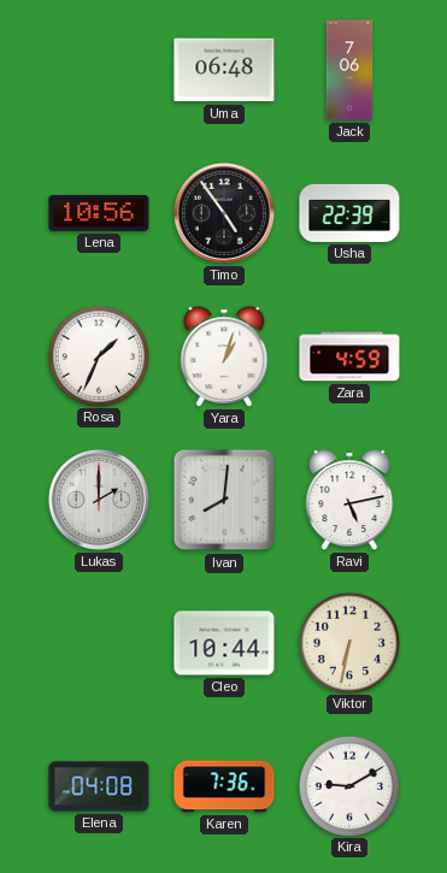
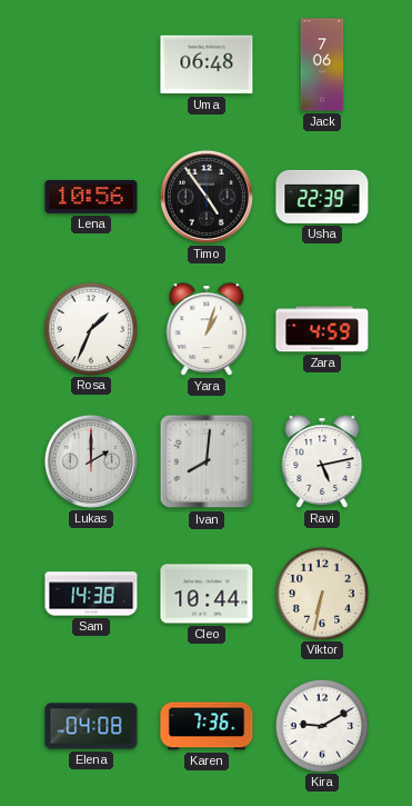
Sam: none -> 14:38
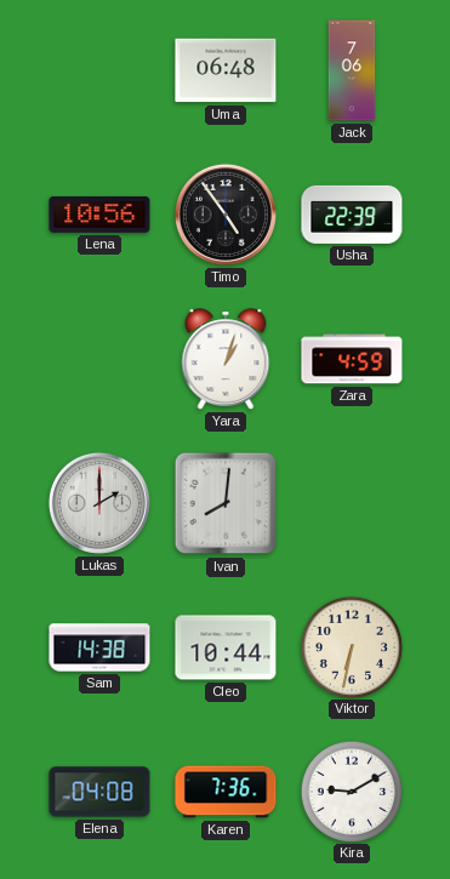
Rosa: 1:34 -> none
Ravi: 5:13 -> none
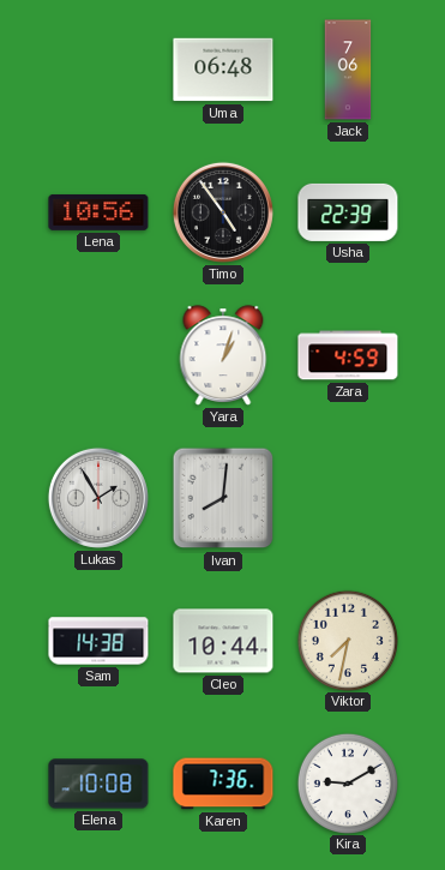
Lukas: 2:00 -> 1:55
Viktor: 6:32 -> 7:32
Elena: 04:08 -> 10:08
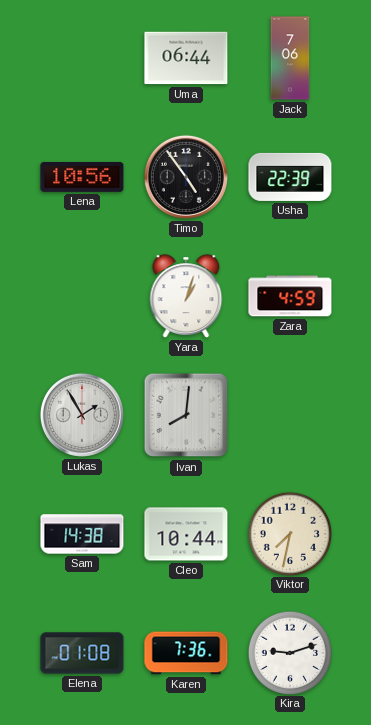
Uma: 06:48 -> 06:44
Elena: 10:08 -> 01:08
Kira: 9:10 -> 9:12
